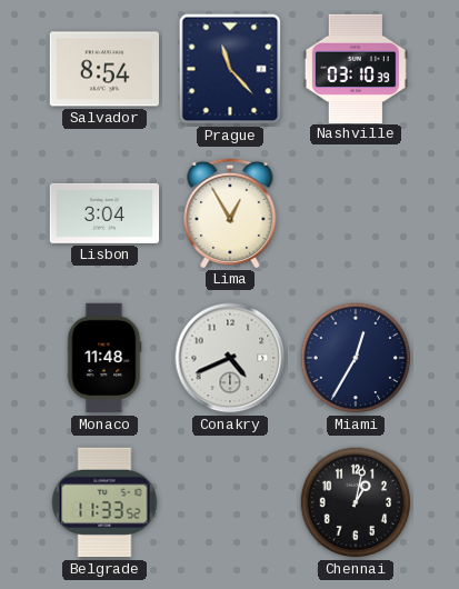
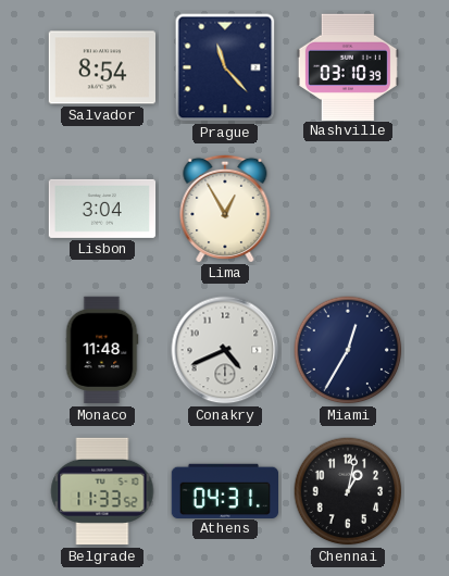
Athens: none -> 04:31
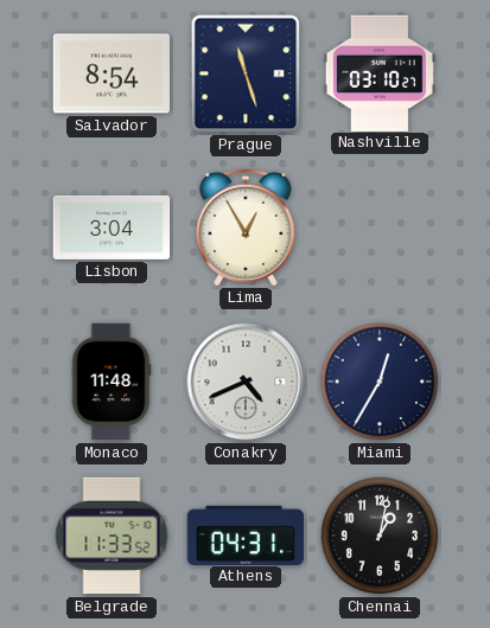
Prague: 11:23 -> 11:27
Nashville: 03:10:39 -> 03:10:27
